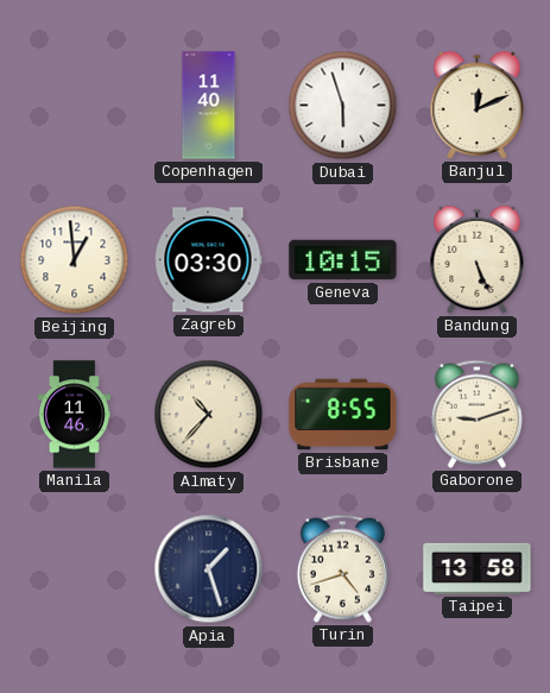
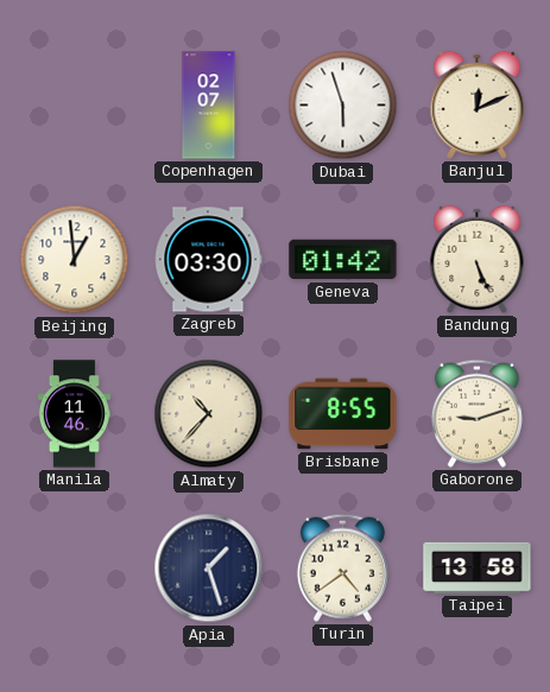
Copenhagen: 11:40 -> 02:07
Geneva: 10:15 -> 01:42
Turin: 4:42 -> 4:39
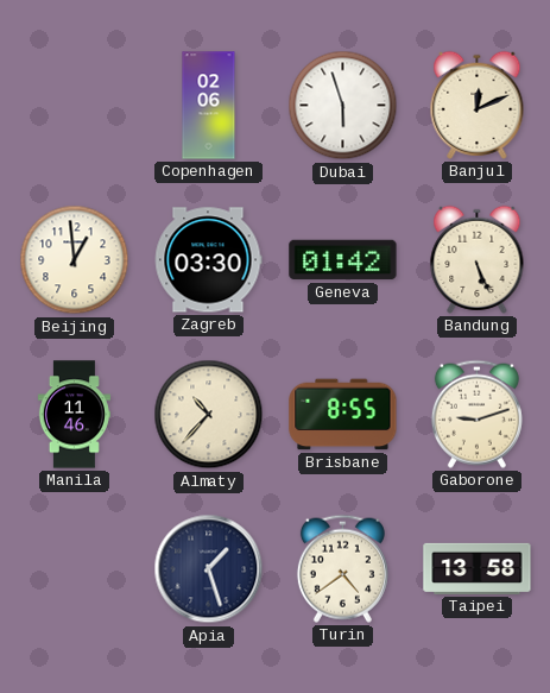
Copenhagen: 02:07 -> 02:06
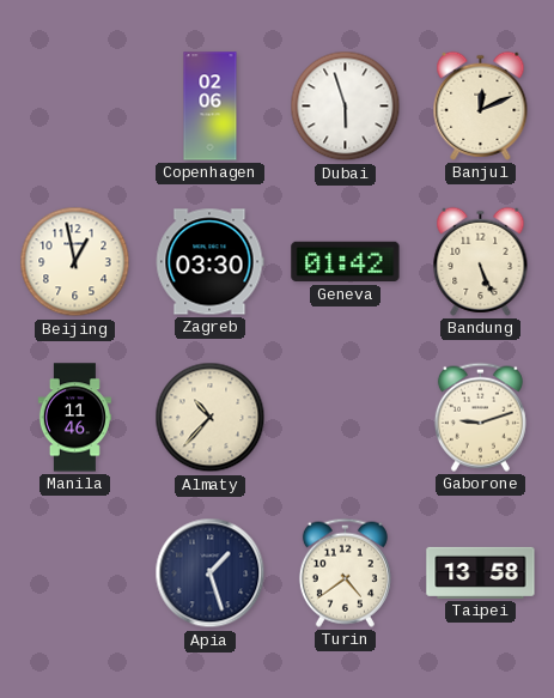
Beijing: 12:59 -> 12:58
Brisbane: 8:55 -> none
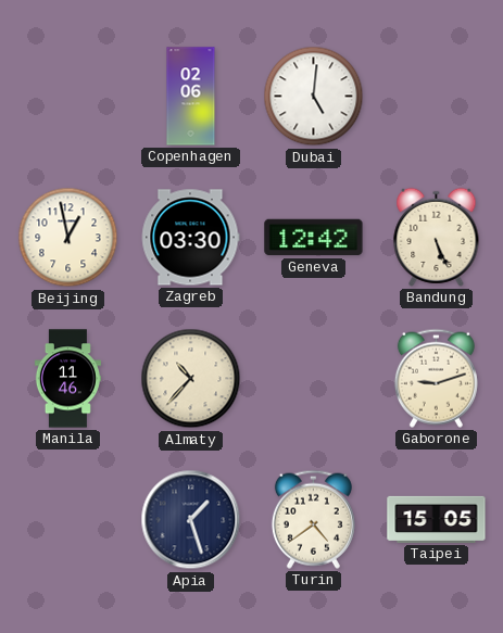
Dubai: 5:57 -> 5:01
Banjul: 12:11 -> none
Geneva: 01:42 -> 12:42
Taipei: 13:58 -> 15:05
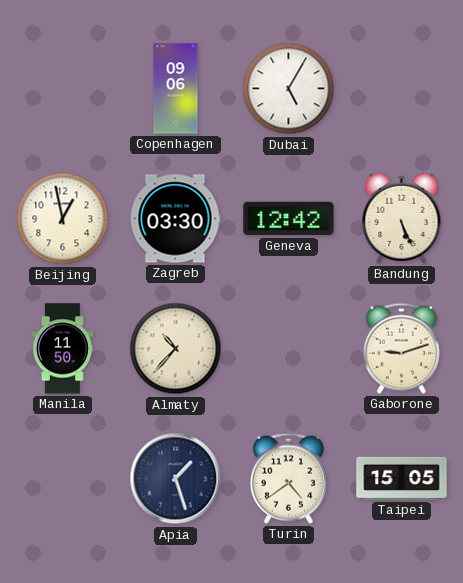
Copenhagen: 02:06 -> 09:06
Dubai: 5:01 -> 5:05
Manila: 11:46 -> 11:50
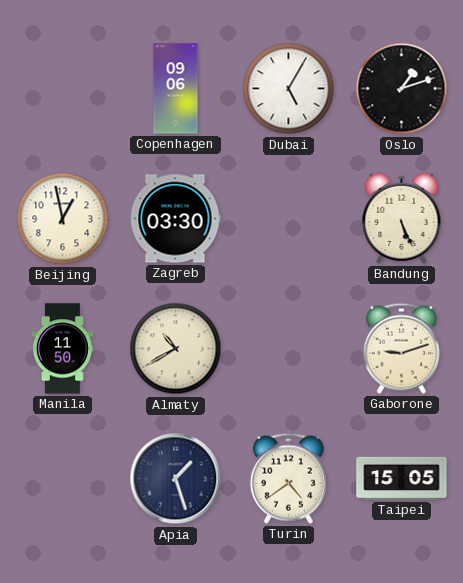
Oslo: none -> 1:12
Geneva: 12:42 -> none
Almaty: 10:37 -> 10:40
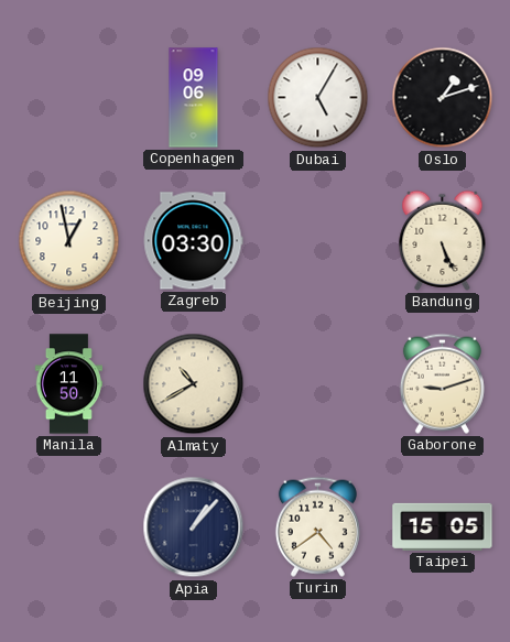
Apia: 1:27 -> 1:07
